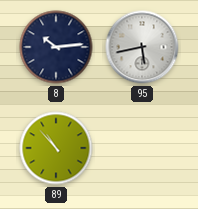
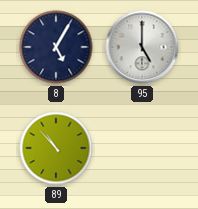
8: 10:14 -> 5:05
95: 5:43 -> 5:00
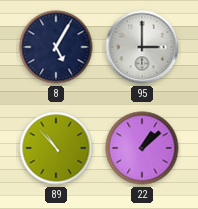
95: 5:00 -> 3:00
22: none -> 1:08
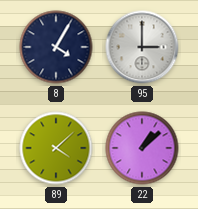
8: 5:05 -> 4:05
89: 10:53 -> 4:08
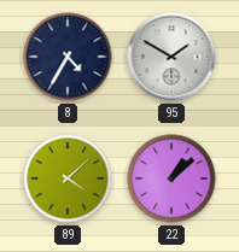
8: 4:05 -> 4:35
95: 3:00 -> 1:50
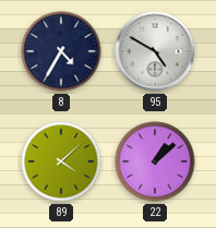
95: 1:50 -> 4:50
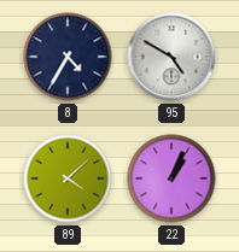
22: 1:08 -> 1:04
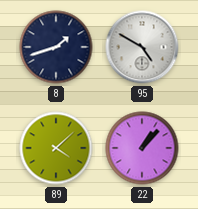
8: 4:35 -> 1:42
22: 1:04 -> 1:07
